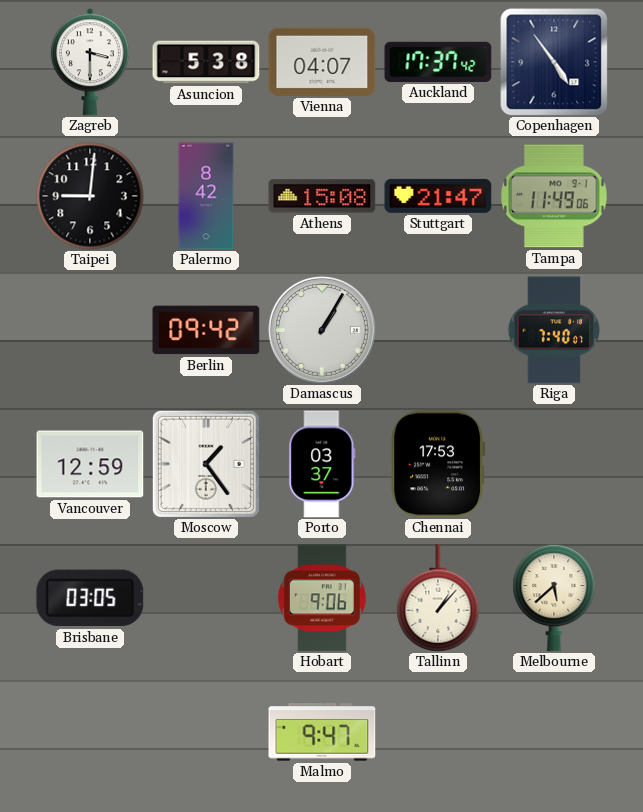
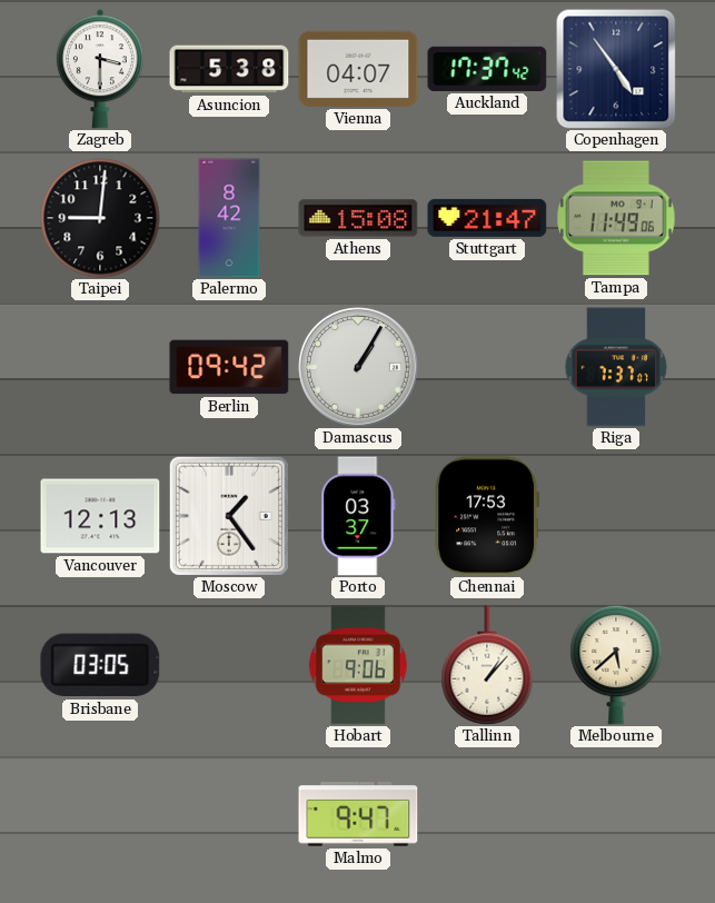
Riga: 7:40 -> 7:37
Vancouver: 12:59 -> 12:13
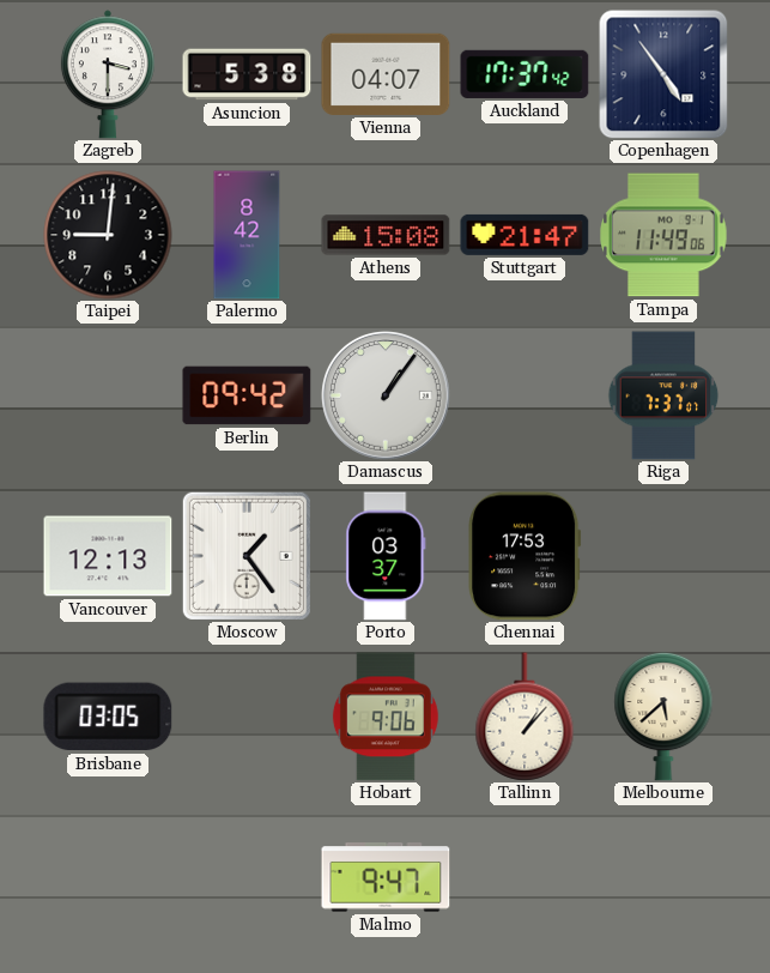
Damascus: 1:05 -> 1:06
